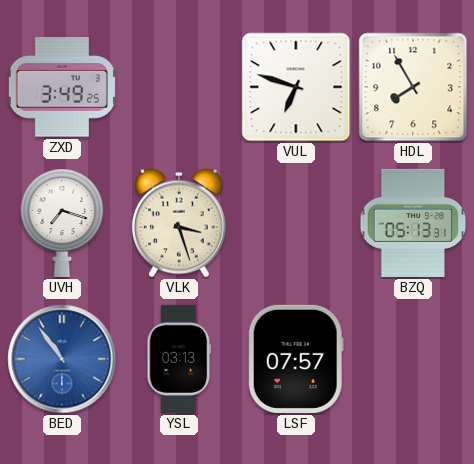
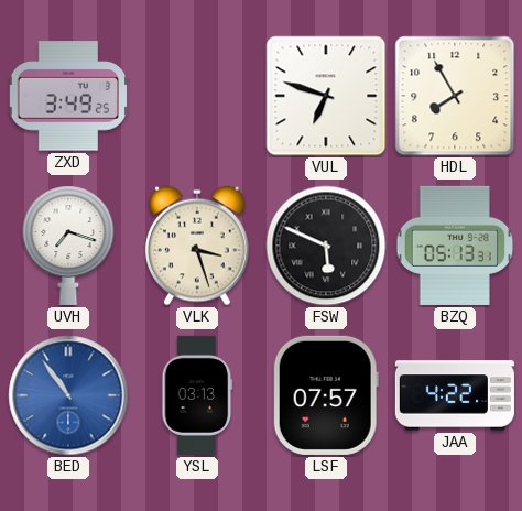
FSW: none -> 5:49
JAA: none -> 4:22
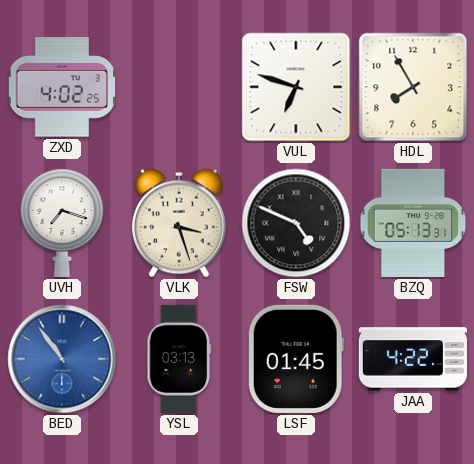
ZXD: 3:49 -> 4:02
FSW: 5:49 -> 4:49
LSF: 07:57 -> 01:45
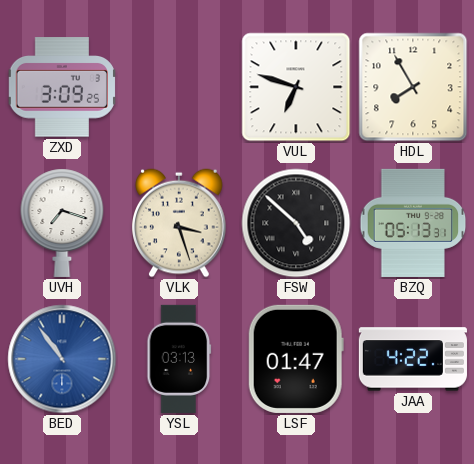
ZXD: 4:02 -> 3:09
FSW: 4:49 -> 4:52
LSF: 01:45 -> 01:47
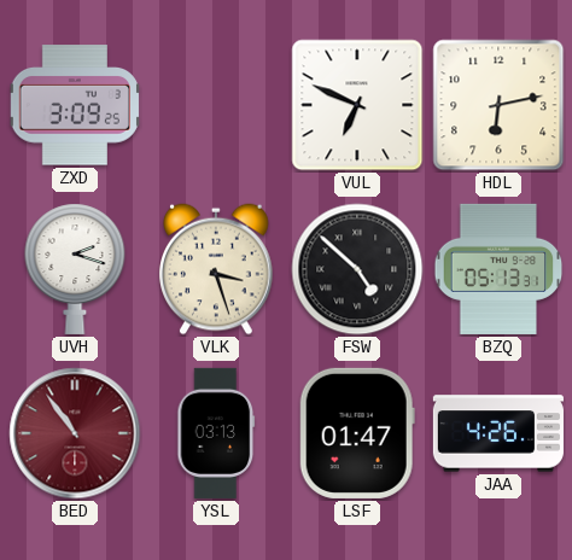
VUL: 6:48 -> 6:49
HDL: 7:55 -> 6:13
UVH: 7:18 -> 2:18
BED dial: blue -> burgundy
JAA: 4:22 -> 4:26
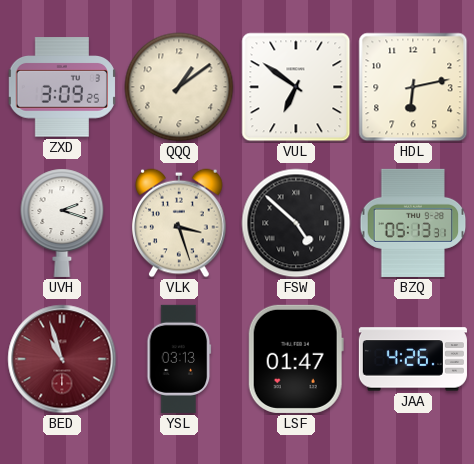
QQQ: none -> 1:09
VUL: 6:49 -> 6:51
BED: 10:54 -> 10:57
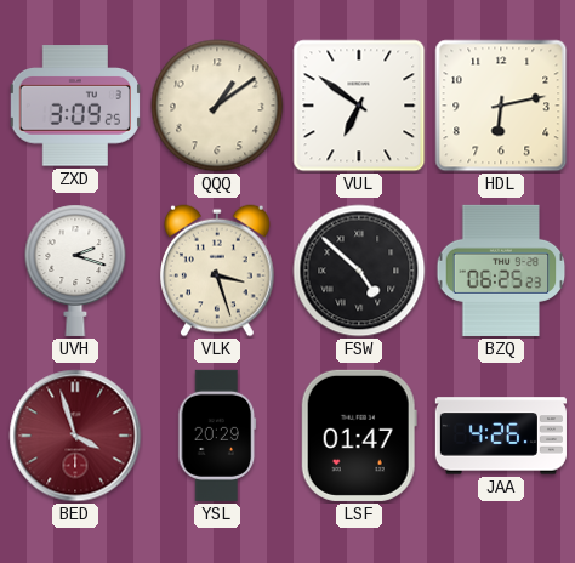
BZQ: 05:13 -> 06:25
BED: 10:57 -> 3:57
YSL: 03:13 -> 20:29
